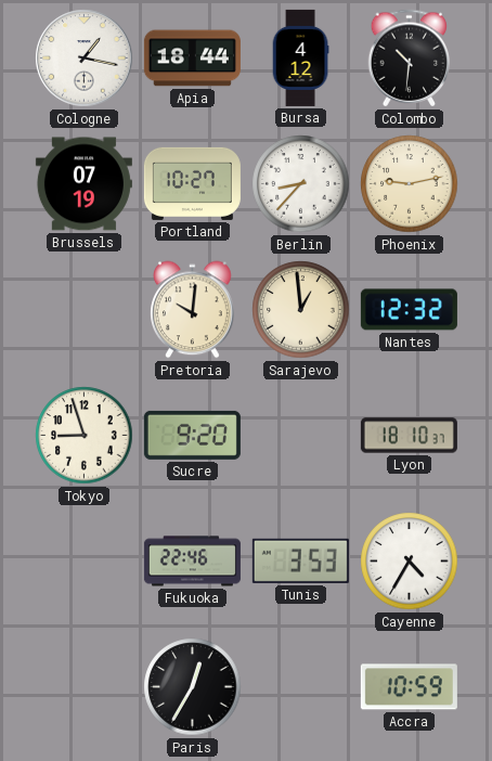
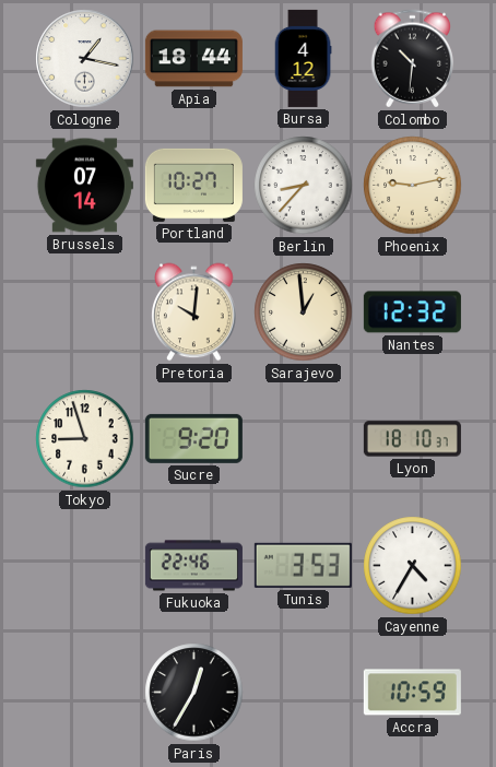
Brussels: 07:19 -> 07:14
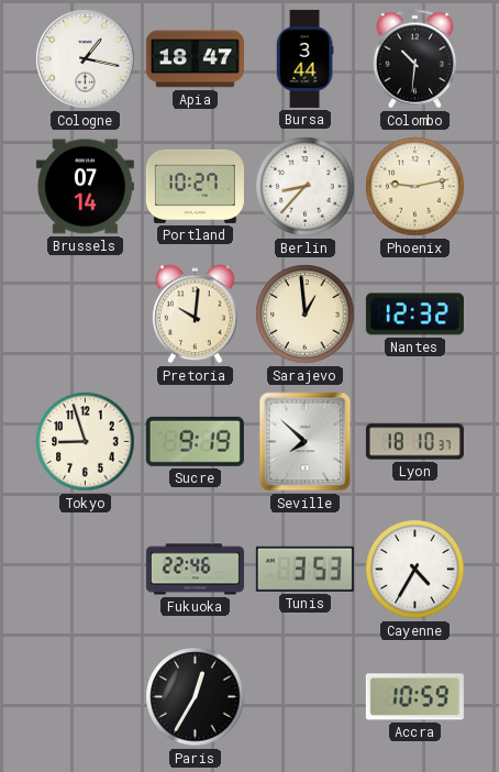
Apia: 18:44 -> 18:47
Bursa: 4:12 -> 3:44
Sucre: 9:20 -> 9:19
Seville: none -> 7:52
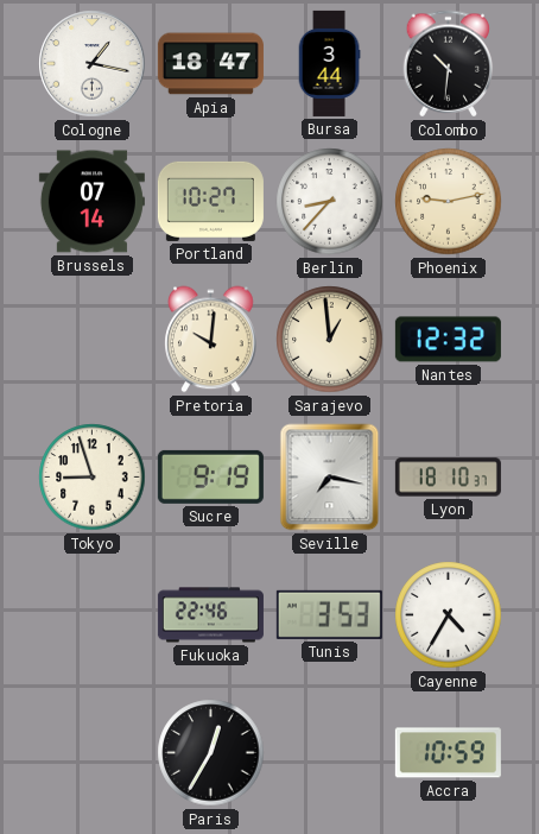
Seville: 7:52 -> 7:17
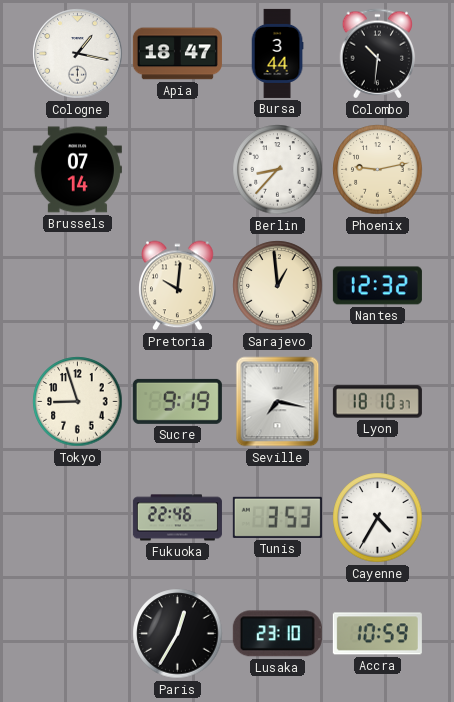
Portland: 10:27 -> none
Lusaka: none -> 23:10
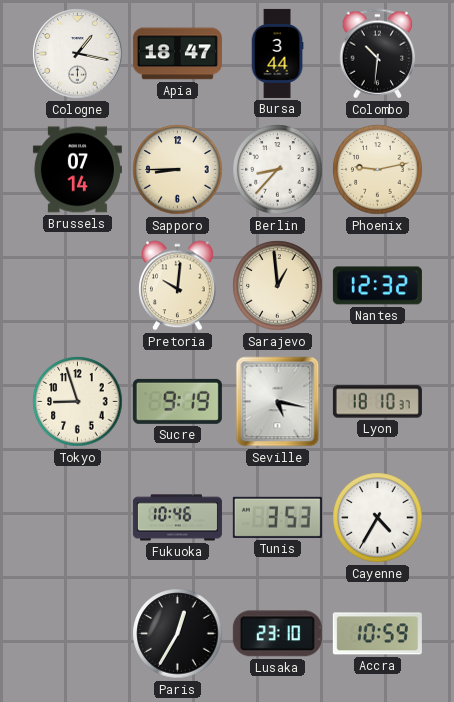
Sapporo: none -> 8:45
Seville: 7:17 -> 5:17
Fukuoka: 22:46 -> 10:46
